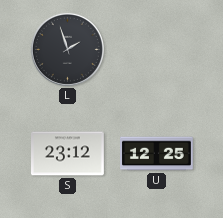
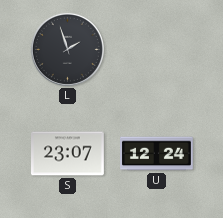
S: 23:12 -> 23:07
U: 12:25 -> 12:24
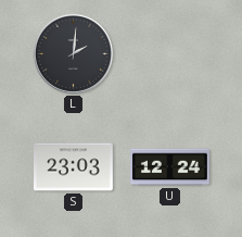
L: 1:57 -> 2:01
S: 23:07 -> 23:03
